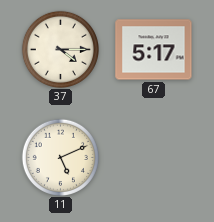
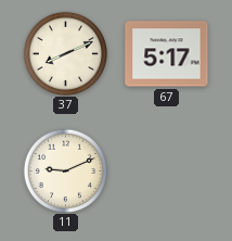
37: 4:15 -> 8:11
11: 5:11 -> 9:11
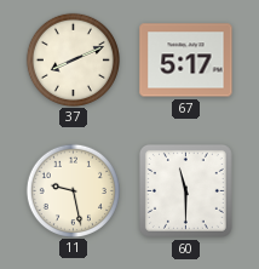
11: 9:11 -> 9:28
60: none -> 11:30
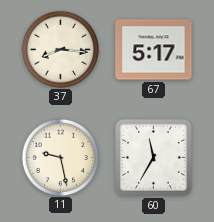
37: 8:11 -> 8:16
60: 11:30 -> 11:35
